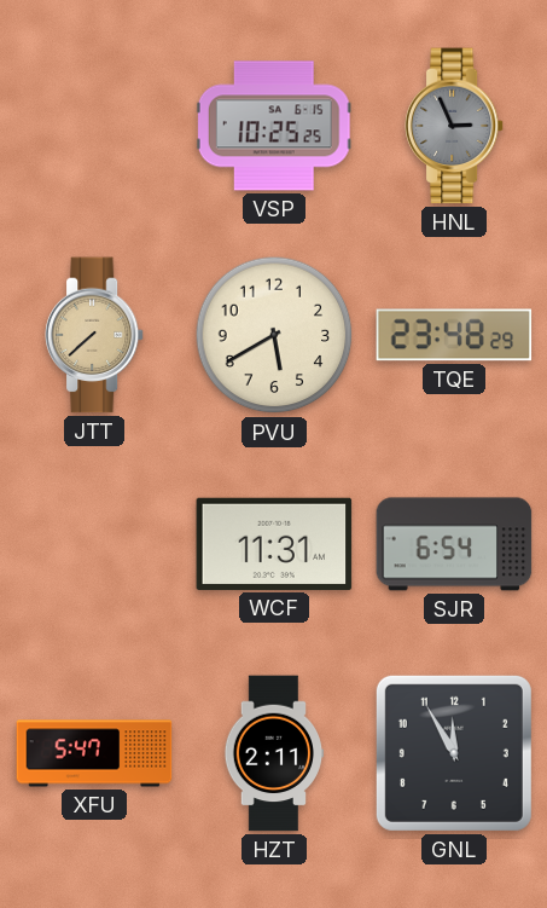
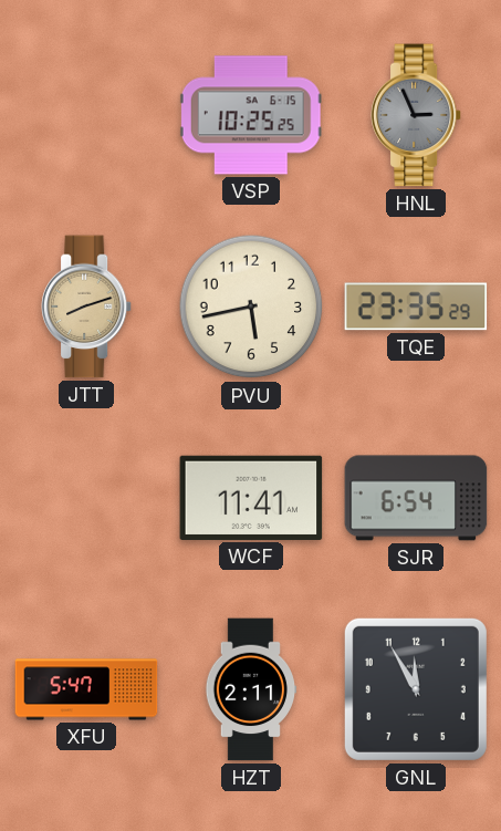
JTT: 7:38 -> 8:12
PVU: 5:40 -> 5:43
TQE: 23:48 -> 23:35
WCF: 11:31 -> 11:41
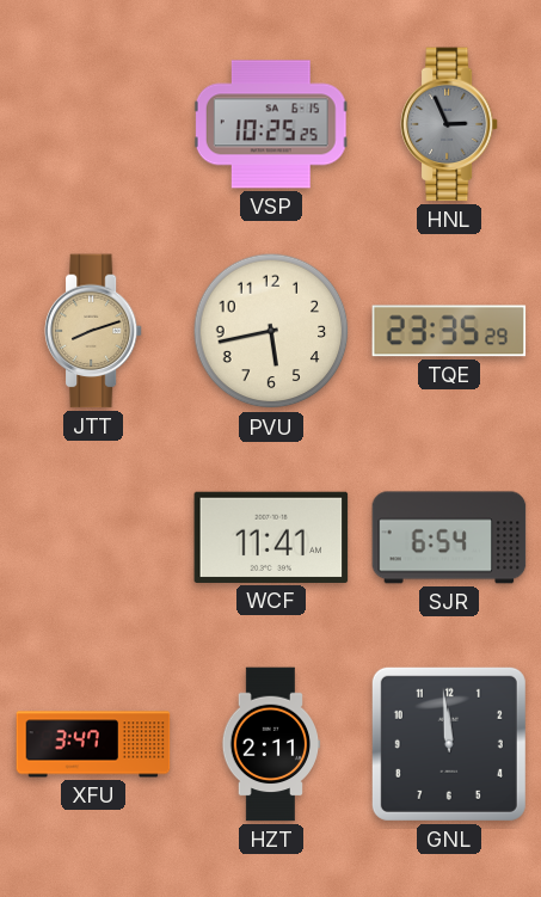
XFU: 5:47 -> 3:47
GNL: 11:55 -> 11:59
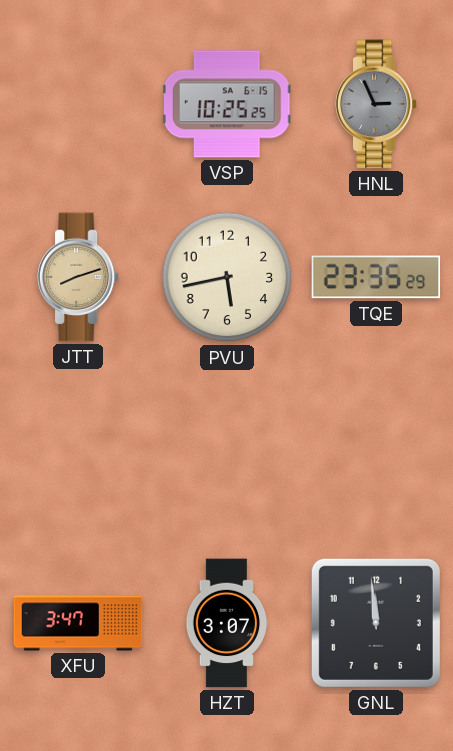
WCF: 11:41 -> none
SJR: 6:54 -> none
HZT: 2:11 -> 3:07
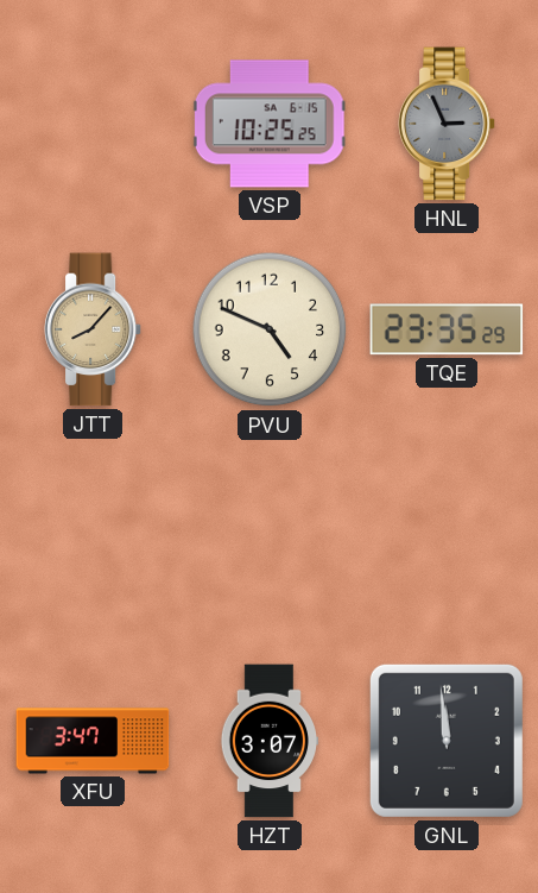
JTT: 8:12 -> 8:07
PVU: 5:43 -> 4:49
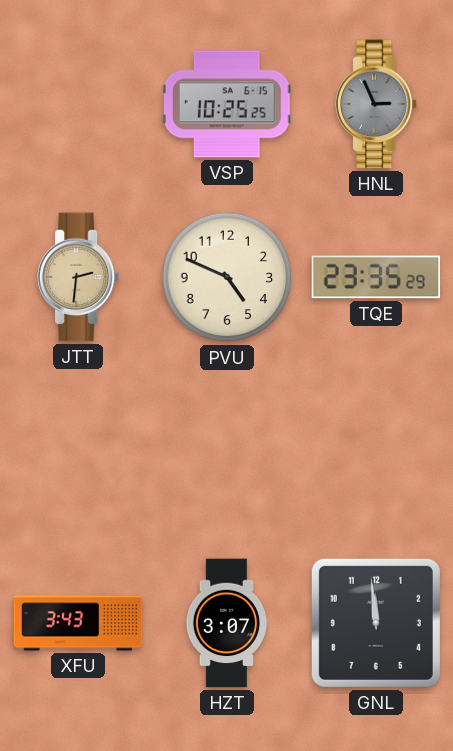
JTT: 8:07 -> 2:31
XFU: 3:47 -> 3:43
